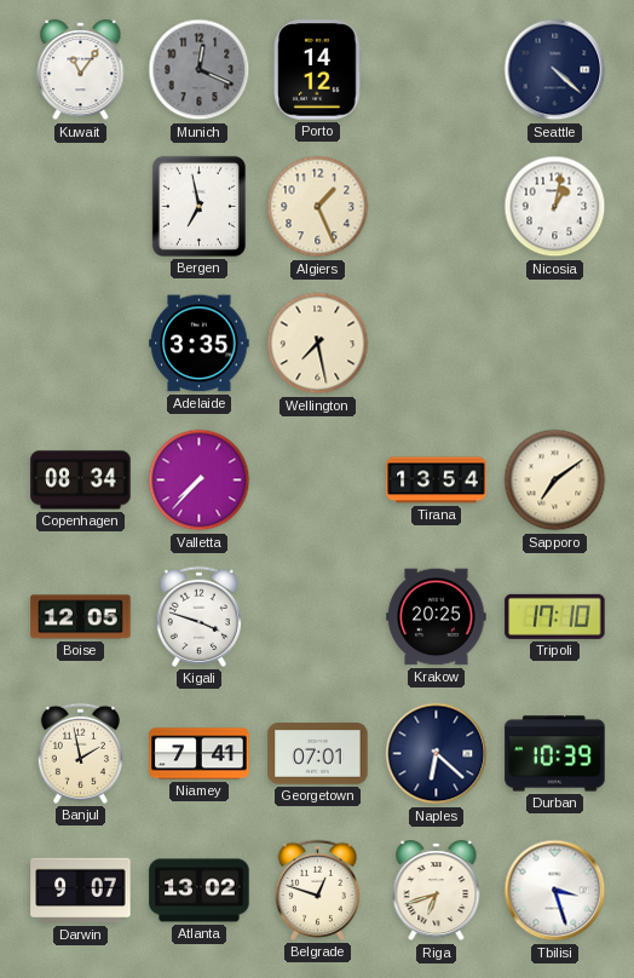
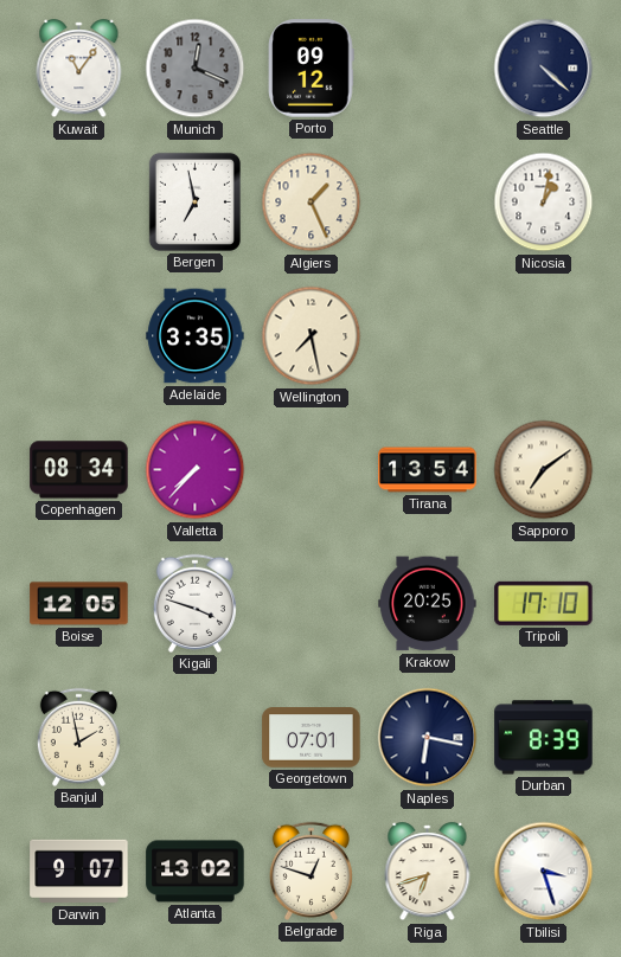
Porto: 14:12 -> 09:12
Niamey: 7:41 -> none
Naples: 6:22 -> 6:17
Durban: 10:39 -> 8:39
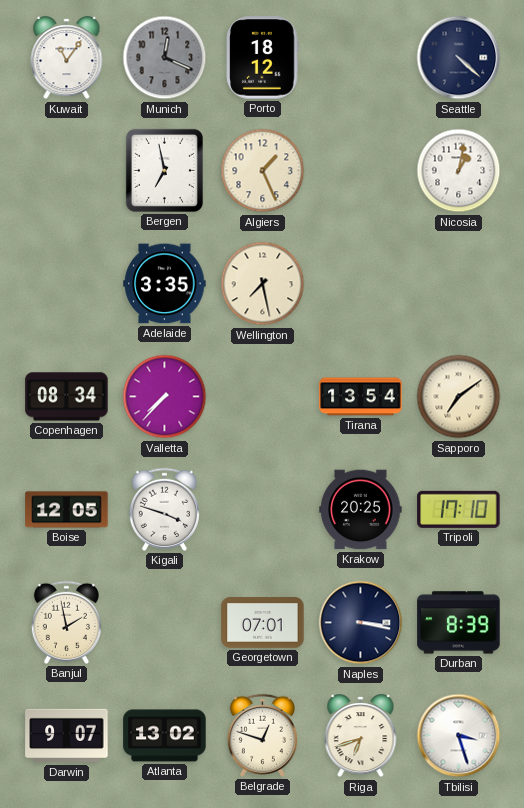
Porto: 09:12 -> 18:12
Naples: 6:17 -> 3:17
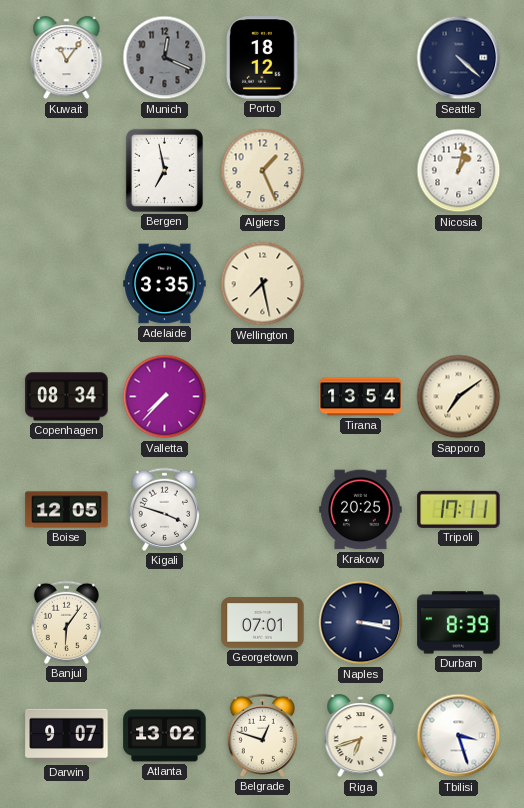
Tripoli: 17:10 -> 17:11
Banjul: 1:58 -> 6:06
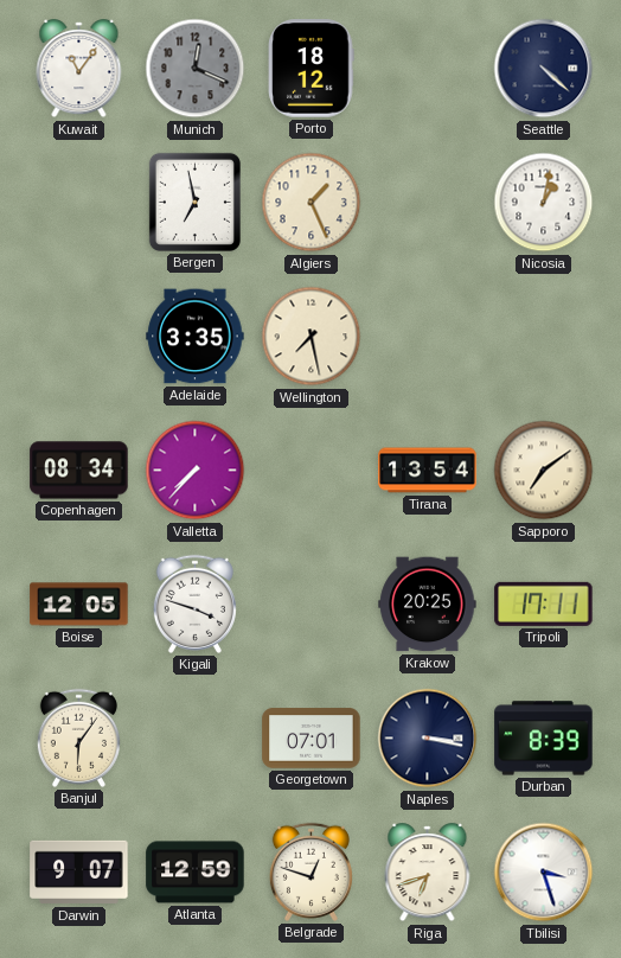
Atlanta: 13:02 -> 12:59
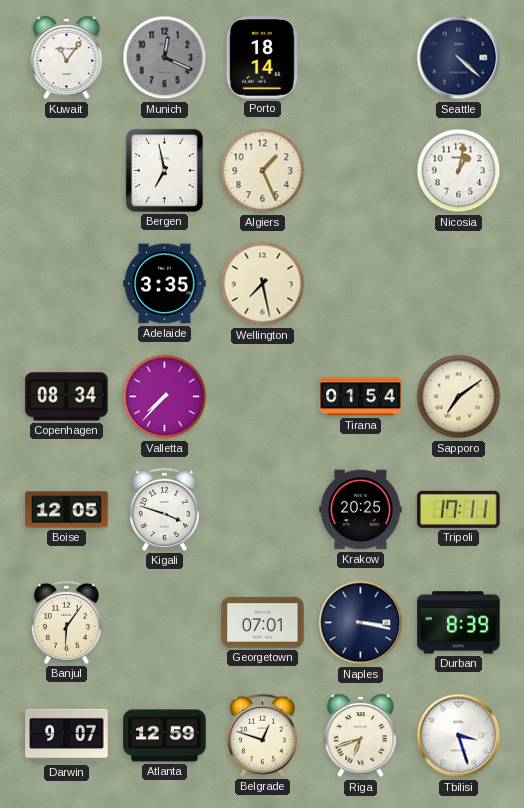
Porto: 18:12 -> 18:14
Tirana: 13:54 -> 01:54
